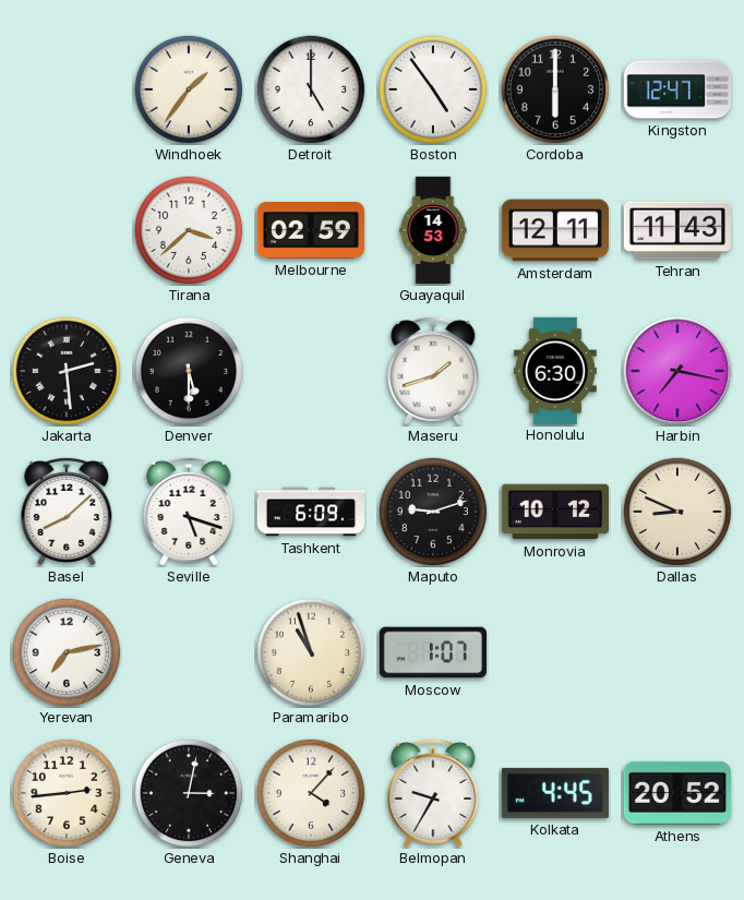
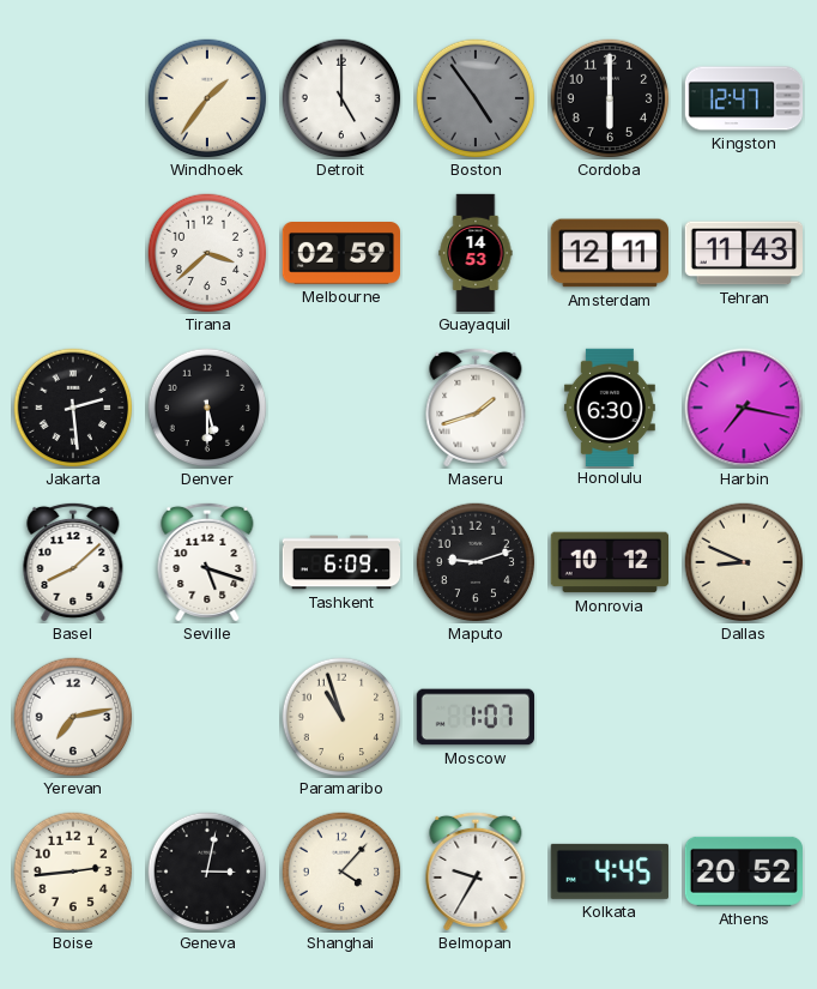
Boston dial: white -> grey
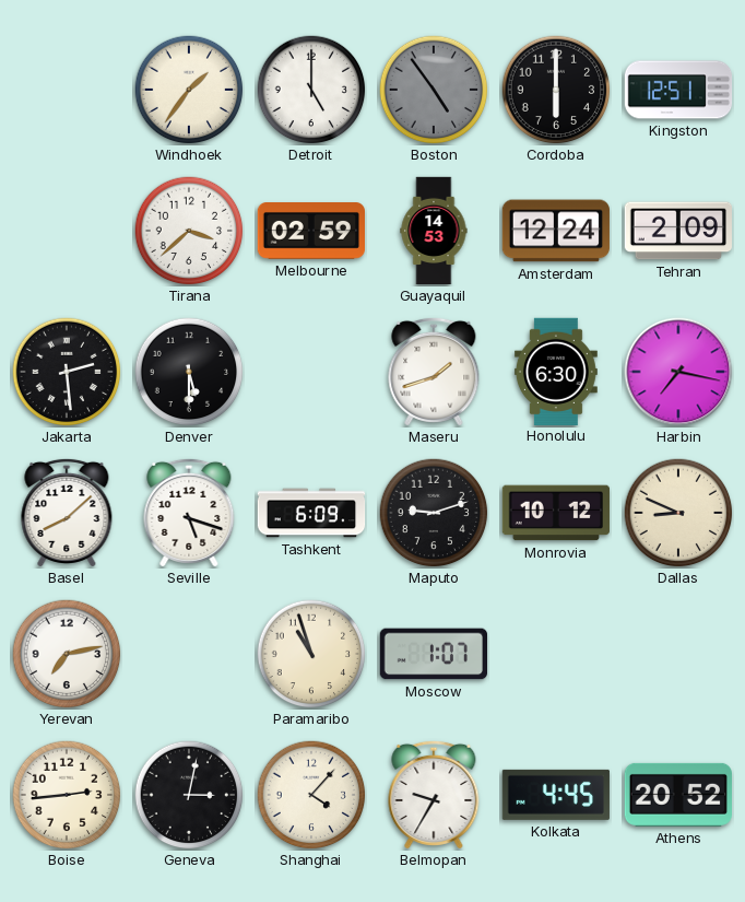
Kingston: 12:47 -> 12:51
Amsterdam: 12:11 -> 12:24
Tehran: 11:43 -> 2:09
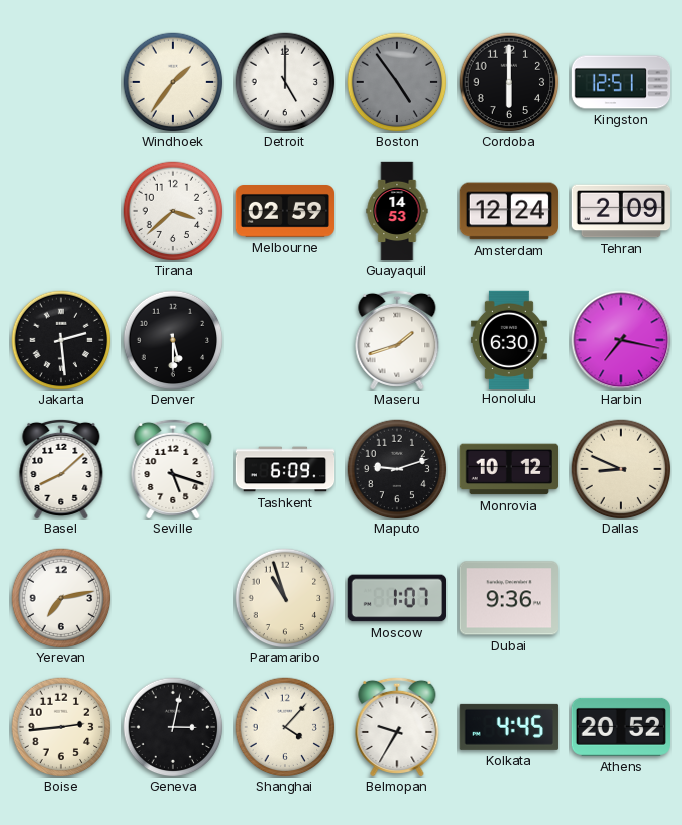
Dubai: none -> 9:36
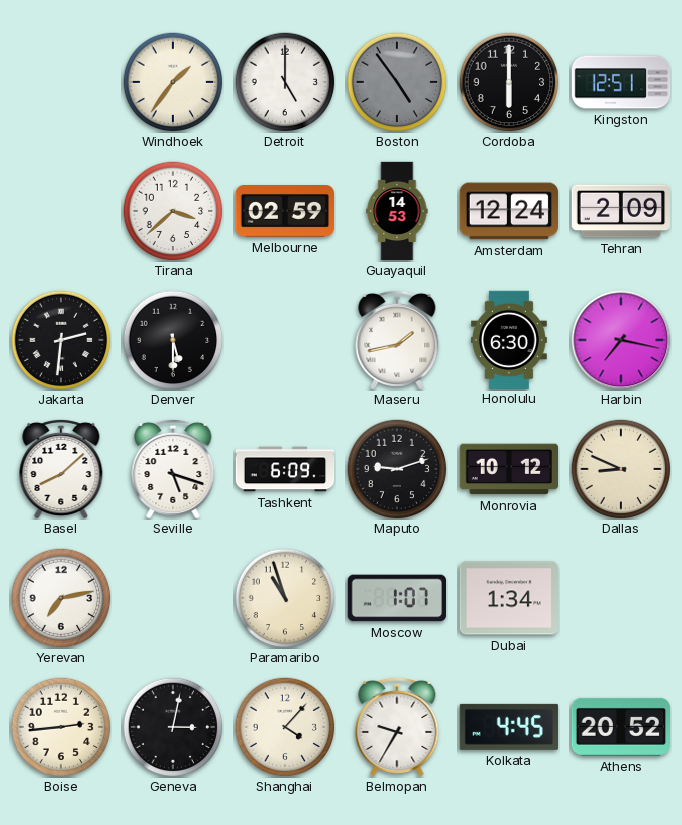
Jakarta: 2:29 -> 2:31
Maseru: 1:42 -> 1:43
Dubai: 9:36 -> 1:34
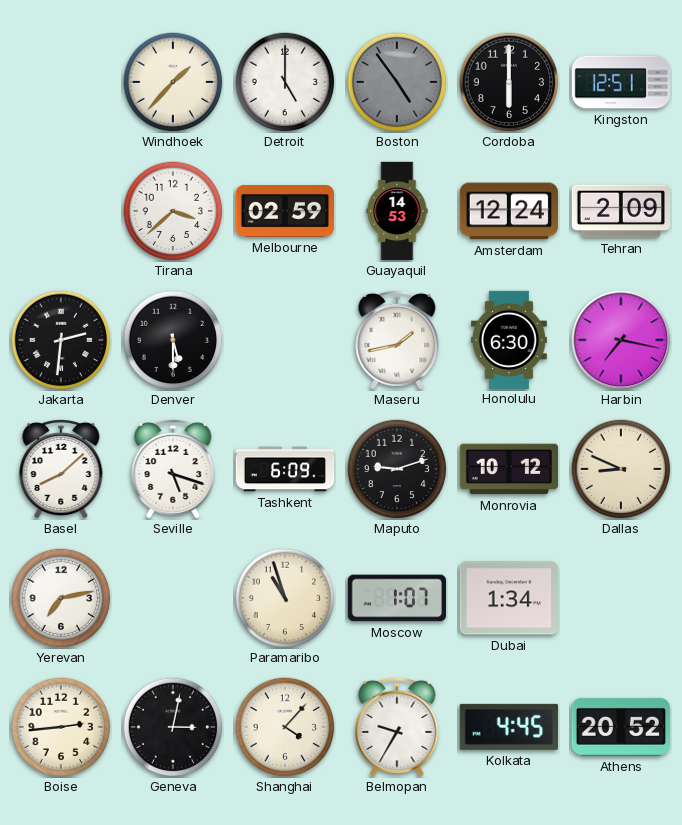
Windhoek: 1:36 -> 1:37
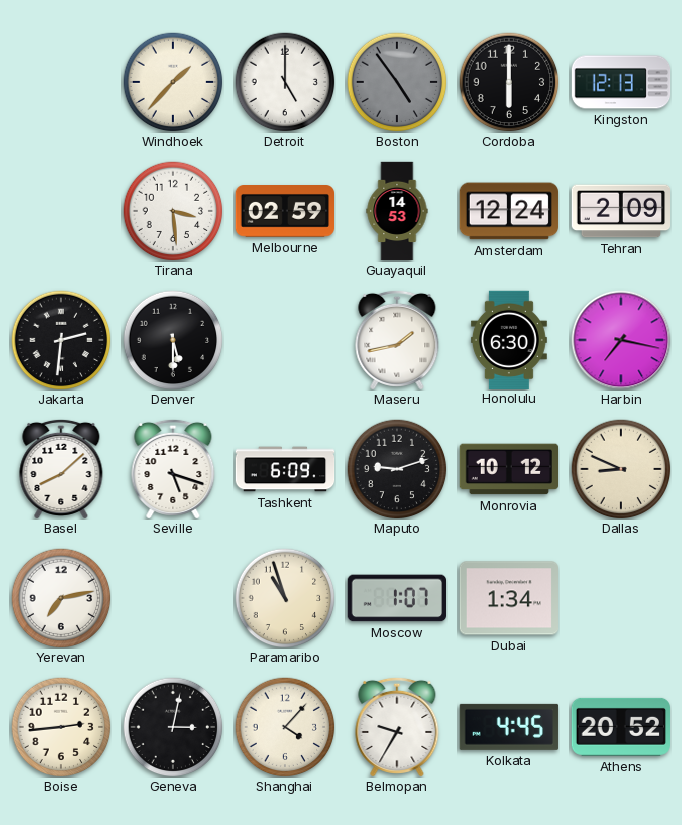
Kingston: 12:51 -> 12:13
Tirana: 3:38 -> 3:29
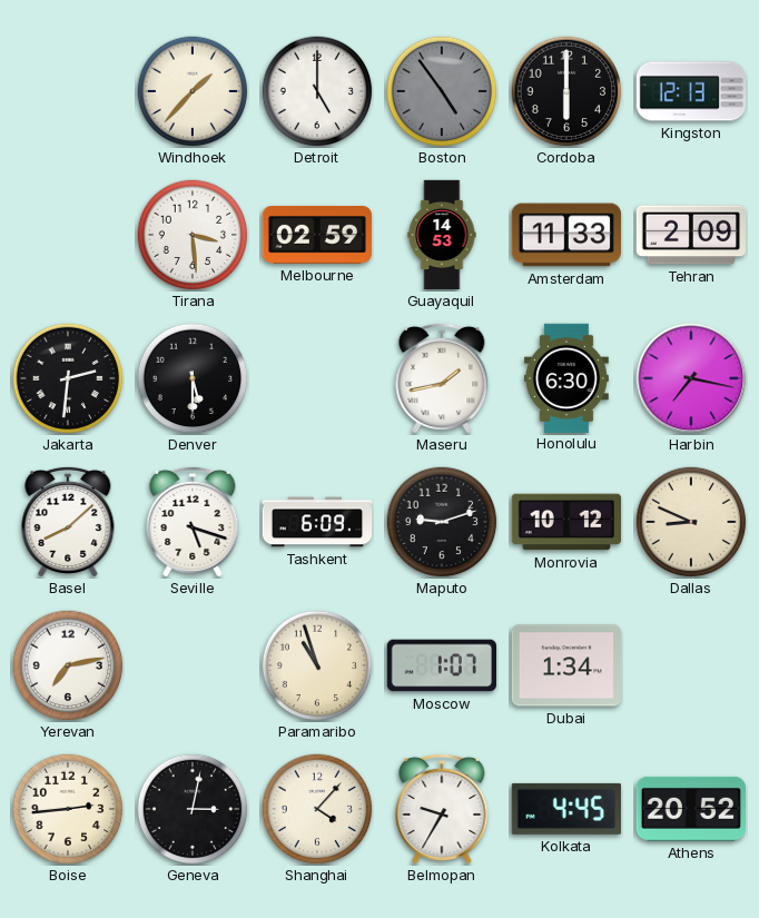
Amsterdam: 12:24 -> 11:33
